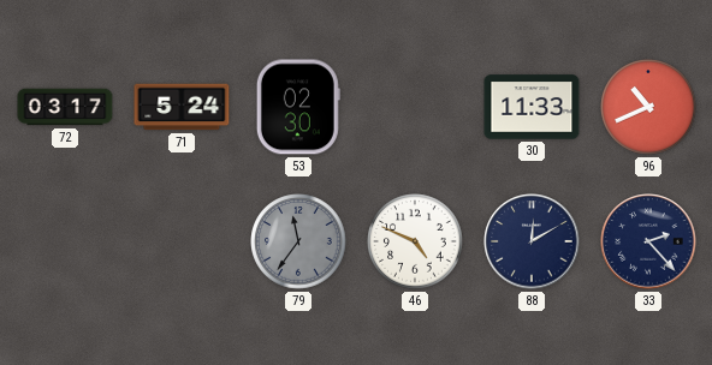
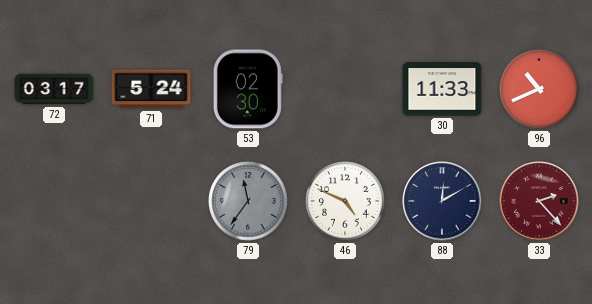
33 dial: navy -> burgundy
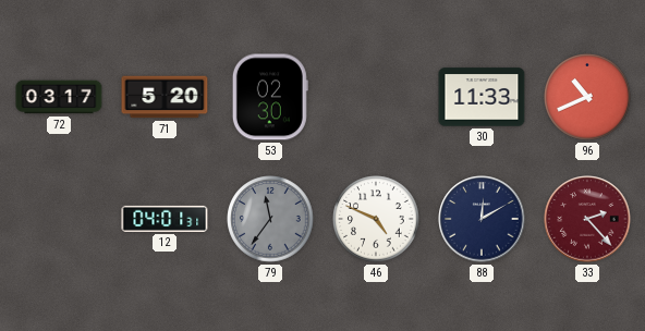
71: 5:24 -> 5:20
12: none -> 04:01
